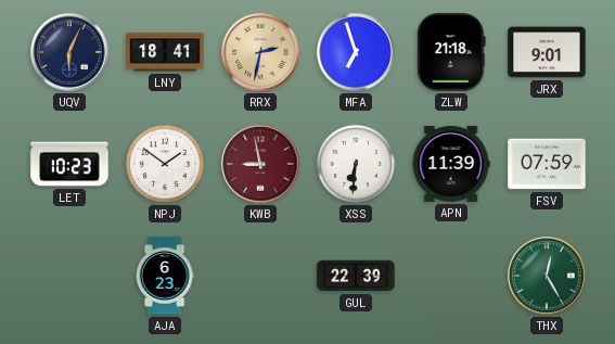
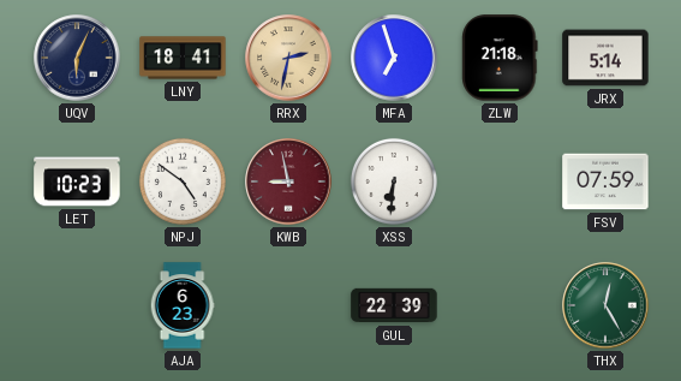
JRX: 9:01 -> 5:14
NPJ: 1:51 -> 4:51
APN: 11:39 -> none
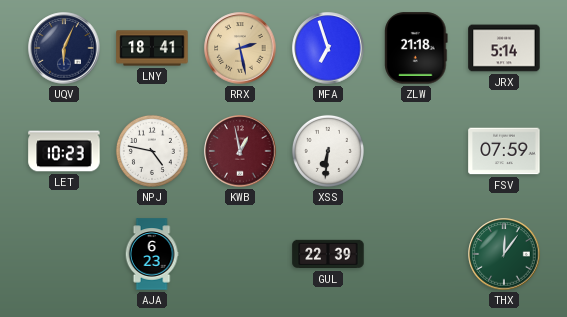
RRX: 2:32 -> 2:28
NPJ: 4:51 -> 4:47
KWB: 8:58 -> 12:58
THX: 12:25 -> 12:06
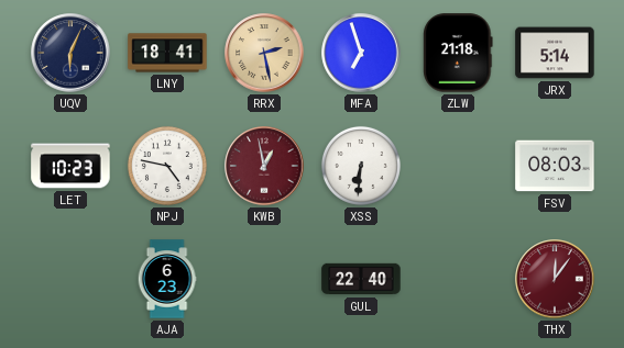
FSV: 07:59 -> 08:03
GUL: 22:39 -> 22:40
THX dial: green -> burgundy
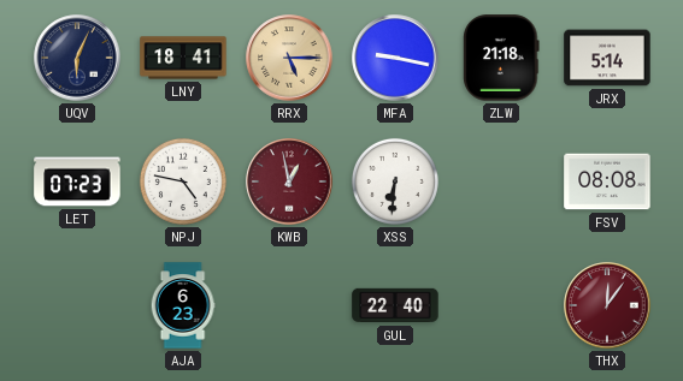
RRX: 2:28 -> 5:15
MFA: 6:57 -> 9:17
LET: 10:23 -> 07:23
FSV: 08:03 -> 08:08
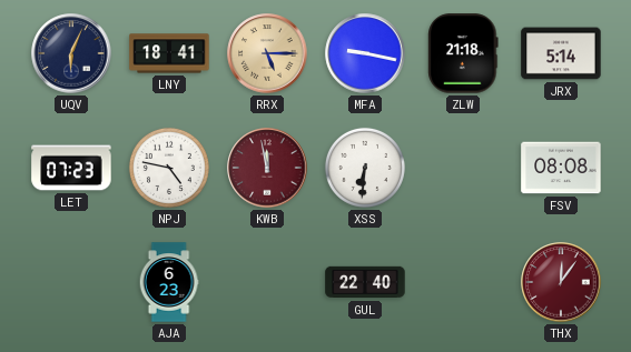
KWB: 12:58 -> 11:58
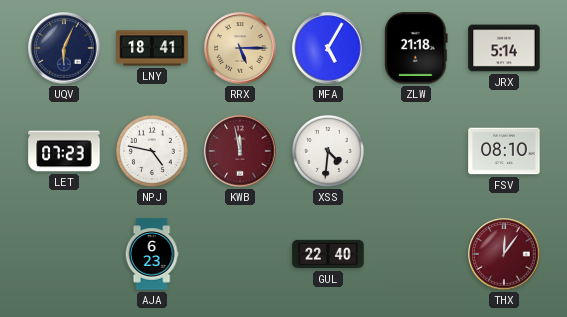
MFA: 9:17 -> 5:05
XSS: 6:31 -> 4:31
FSV: 08:08 -> 08:10
